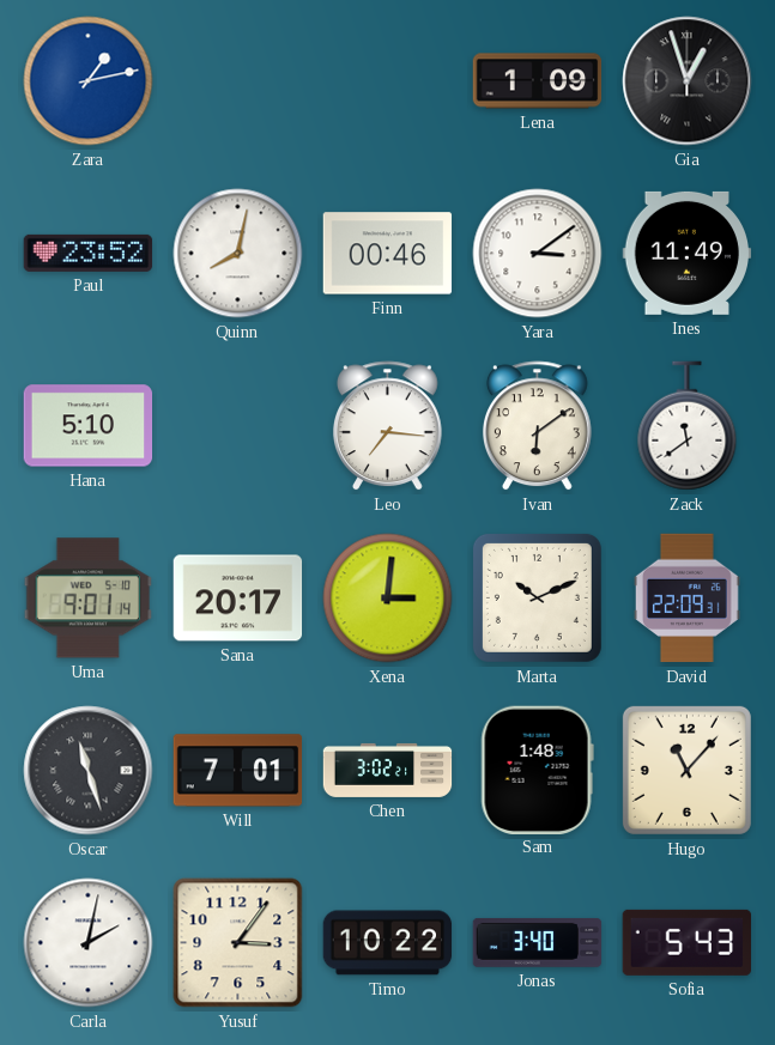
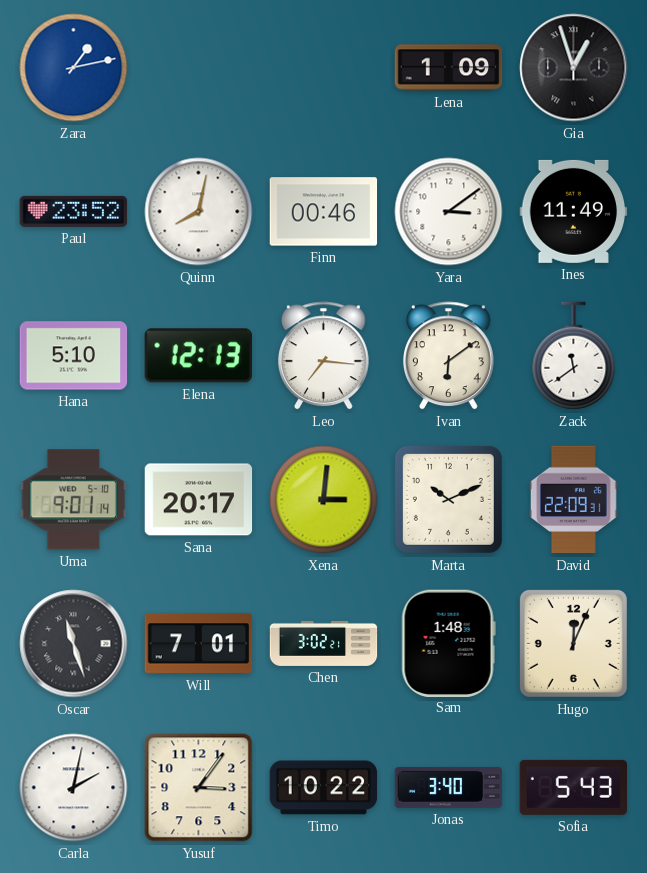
Elena: none -> 12:13
Hugo: 11:07 -> 12:04
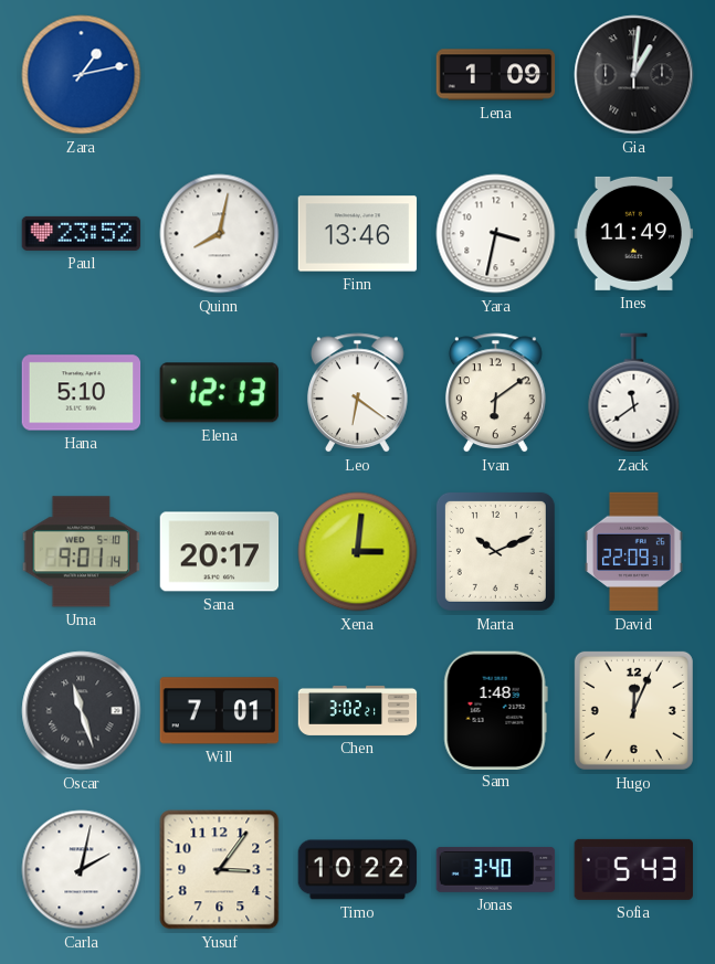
Gia: 12:57 -> 1:01
Finn: 00:46 -> 13:46
Yara: 3:09 -> 3:32
Leo: 7:16 -> 6:21
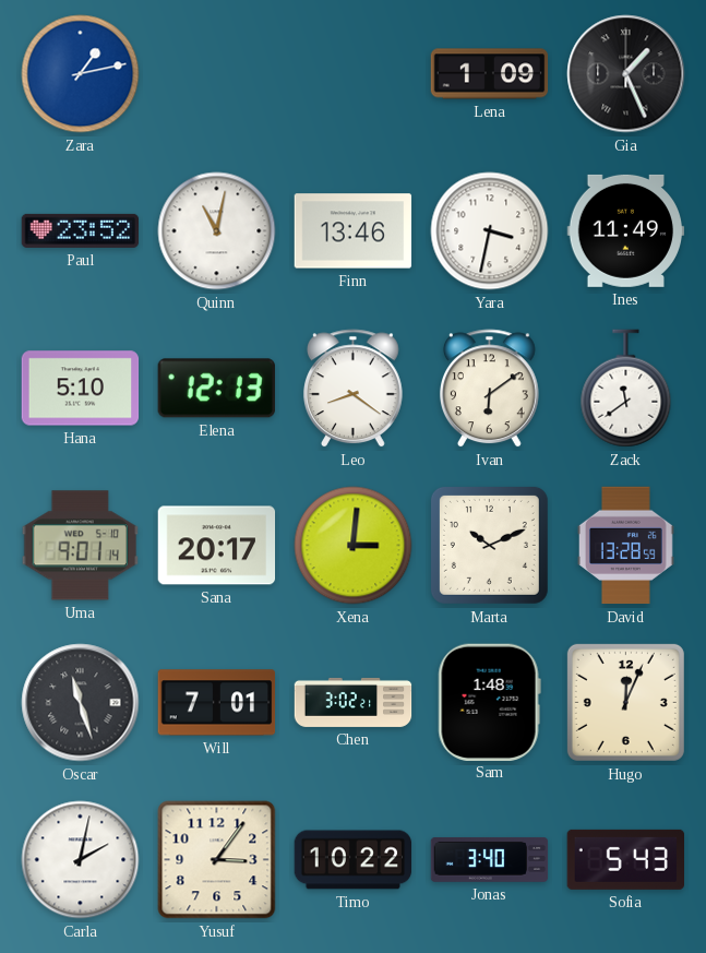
Gia: 1:01 -> 1:26
Quinn: 8:02 -> 11:02
Leo: 6:21 -> 8:21
David: 22:09 -> 13:28
